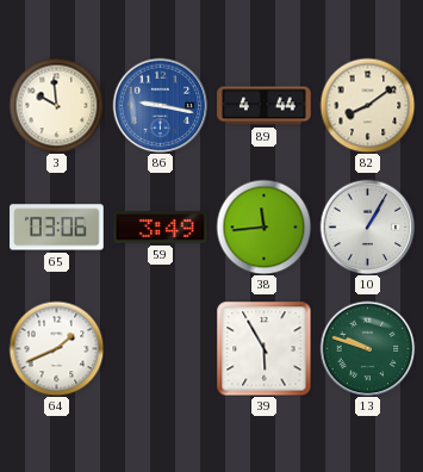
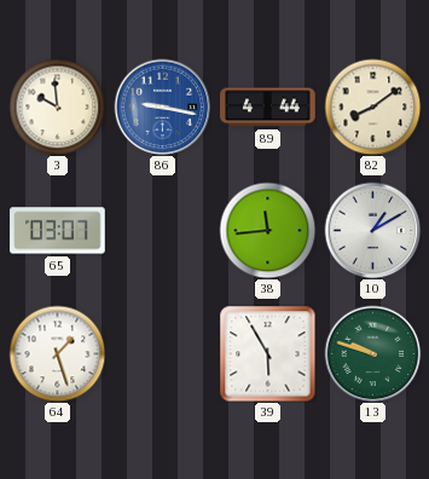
65: 03:06 -> 03:07
59: 3:49 -> none
10: 1:05 -> 1:10
64: 1:41 -> 1:27
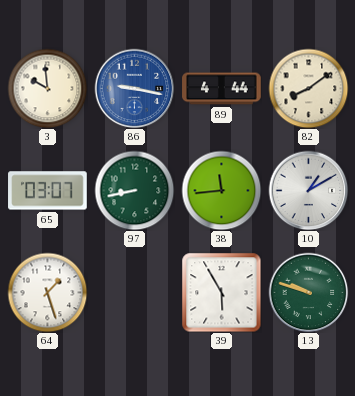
97: none -> 8:43
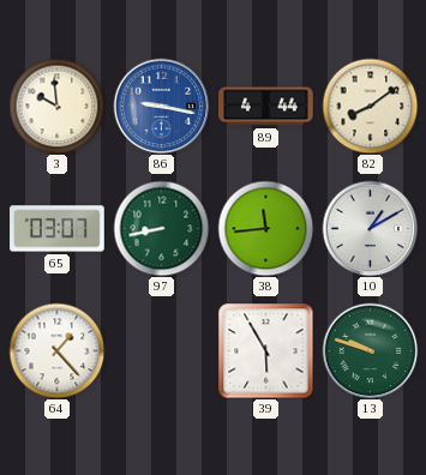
64: 1:27 -> 1:23
